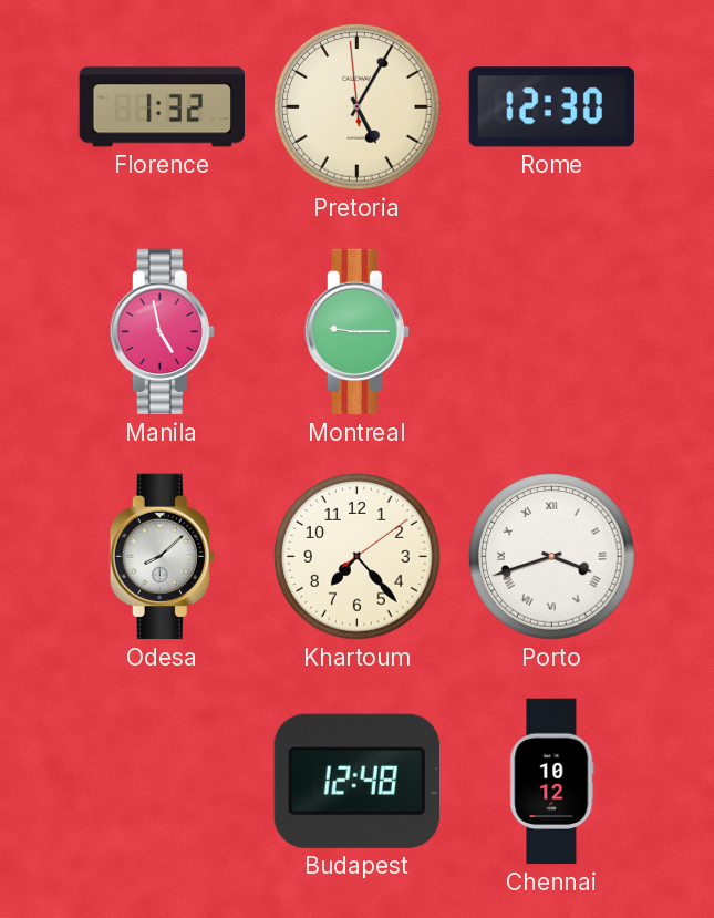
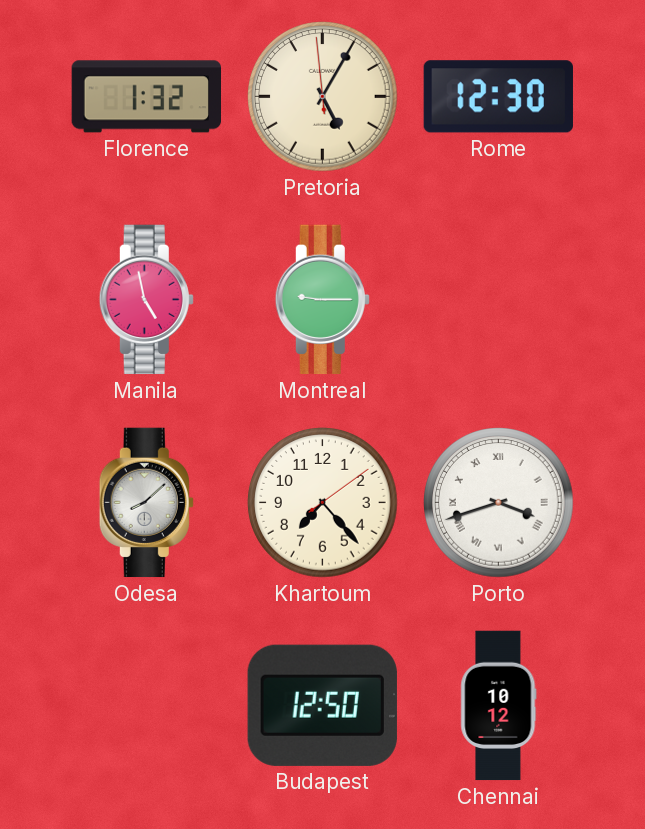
Budapest: 12:48 -> 12:50
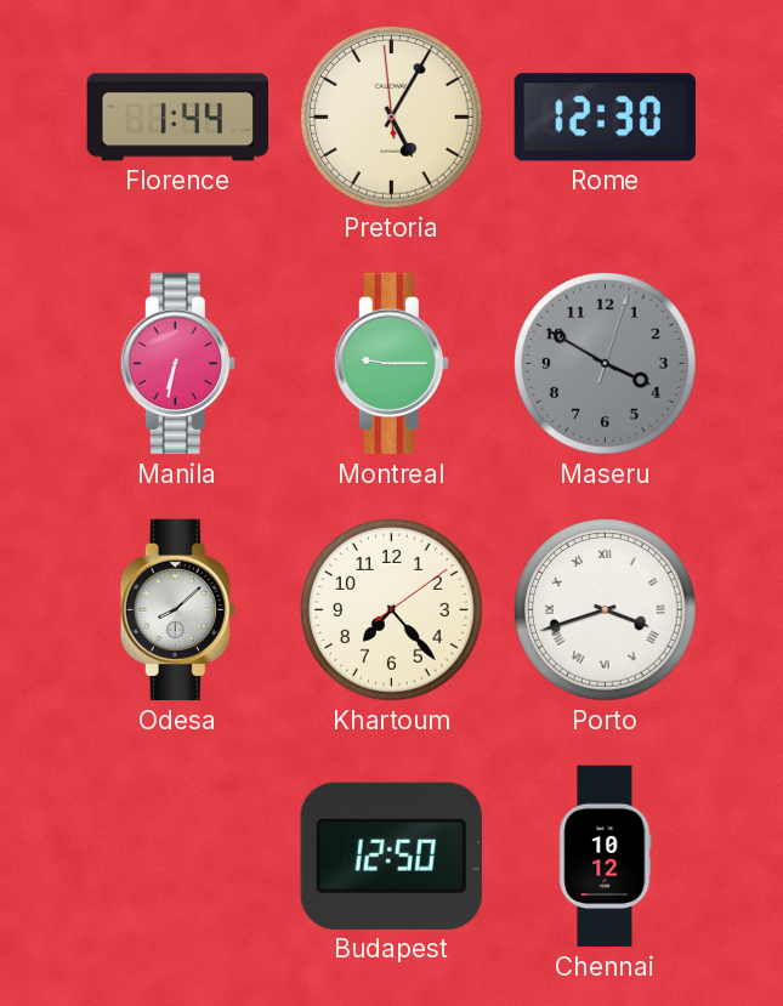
Florence: 1:32 -> 1:44
Manila: 4:58 -> 6:32
Maseru: none -> 3:50
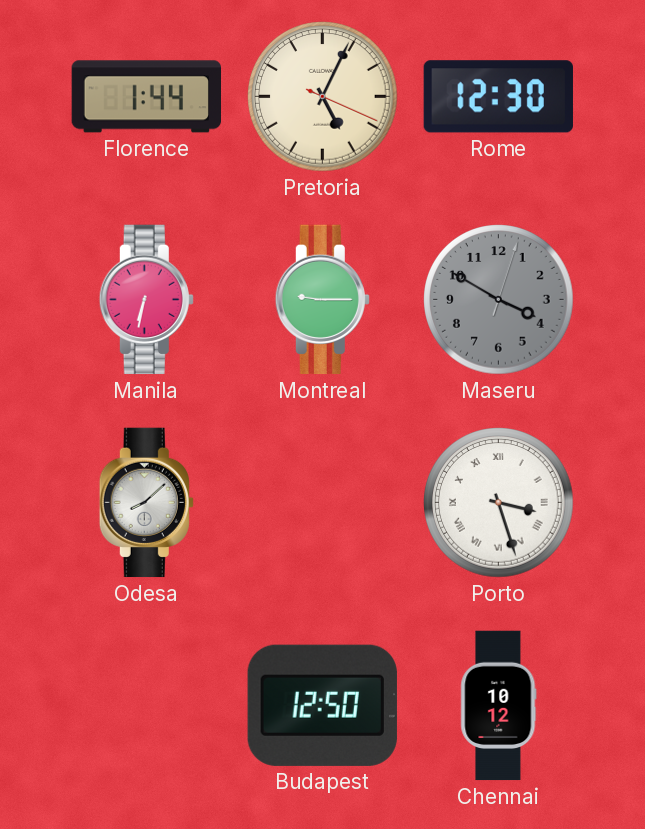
Pretoria: 5:04:59 -> 5:04:19
Khartoum: 7:23 -> none
Porto: 3:42 -> 3:27
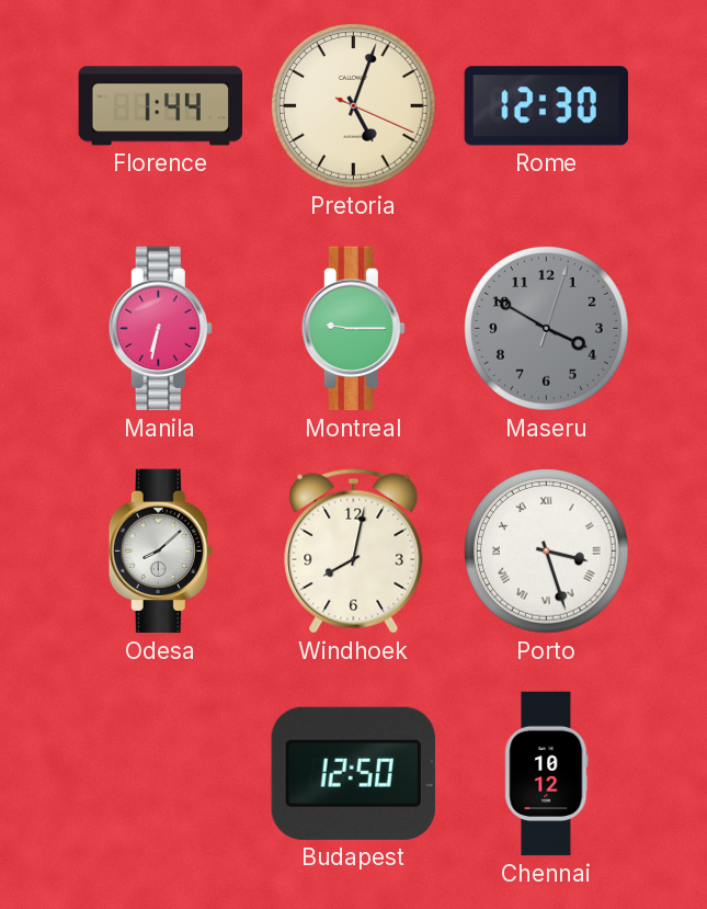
Pretoria: 5:04 -> 5:03
Windhoek: none -> 8:02
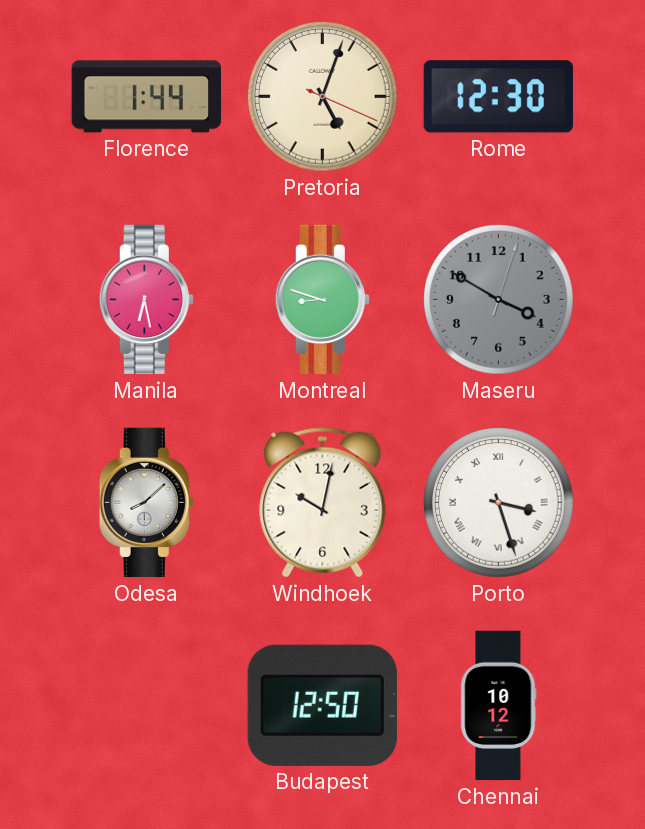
Manila: 6:32 -> 6:28
Montreal: 9:15 -> 8:48
Windhoek: 8:02 -> 10:02
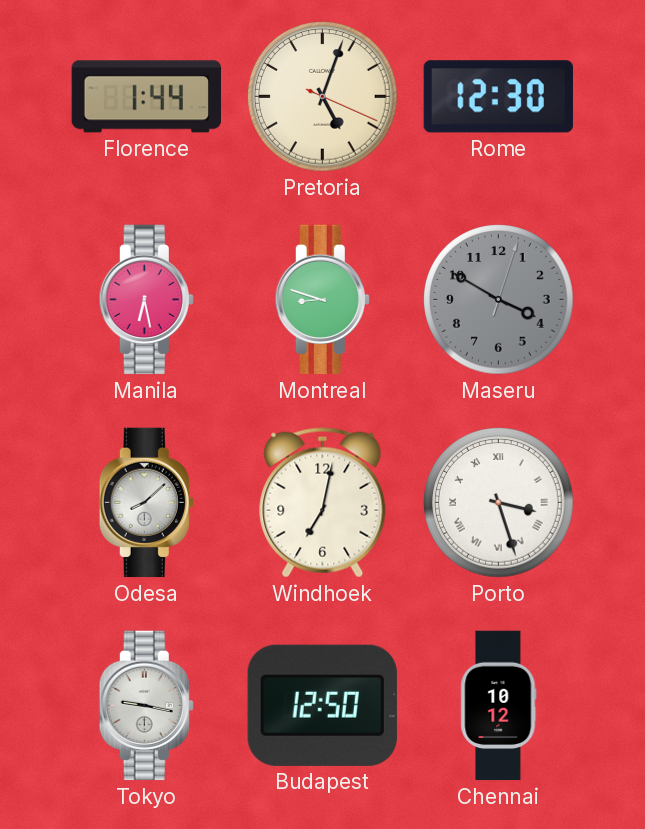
Windhoek: 10:02 -> 7:02
Tokyo: none -> 9:17
